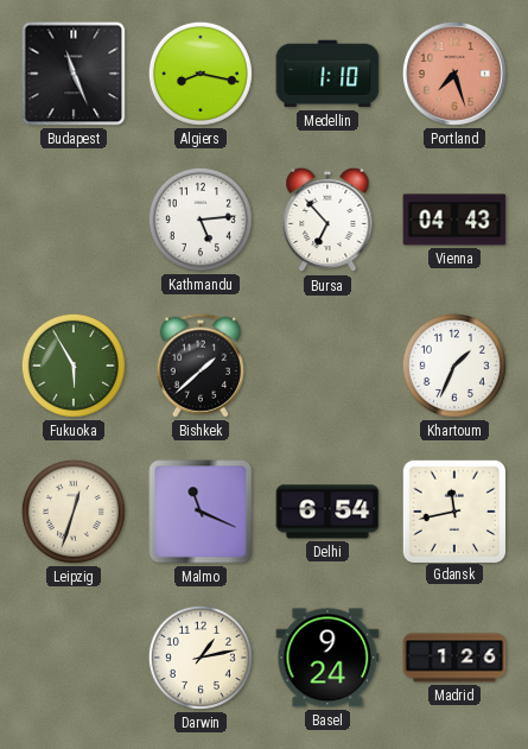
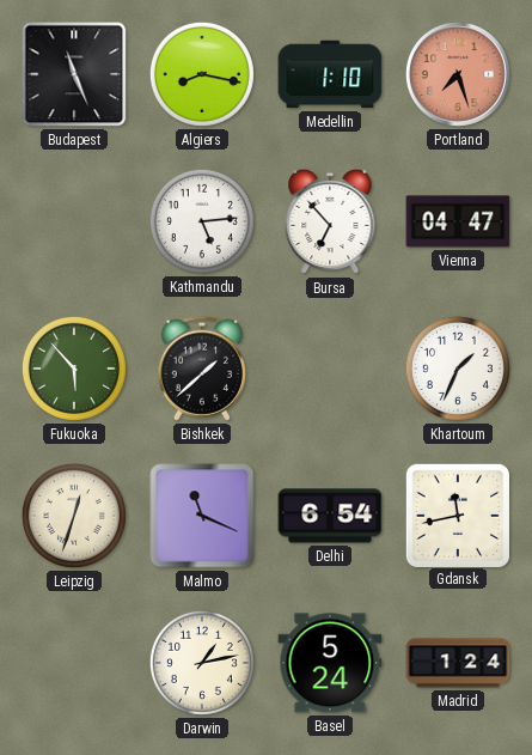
Vienna: 04:43 -> 04:47
Fukuoka: 5:55 -> 5:53
Basel: 9:24 -> 5:24
Madrid: 1:26 -> 1:24
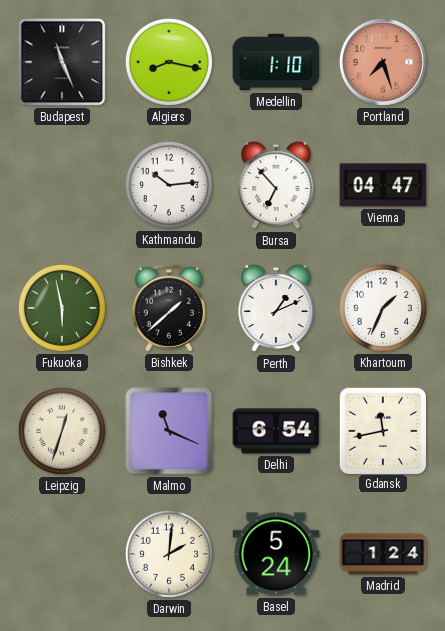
Kathmandu: 5:14 -> 10:14
Fukuoka: 5:53 -> 5:58
Perth: none -> 1:11
Darwin: 1:13 -> 2:01
